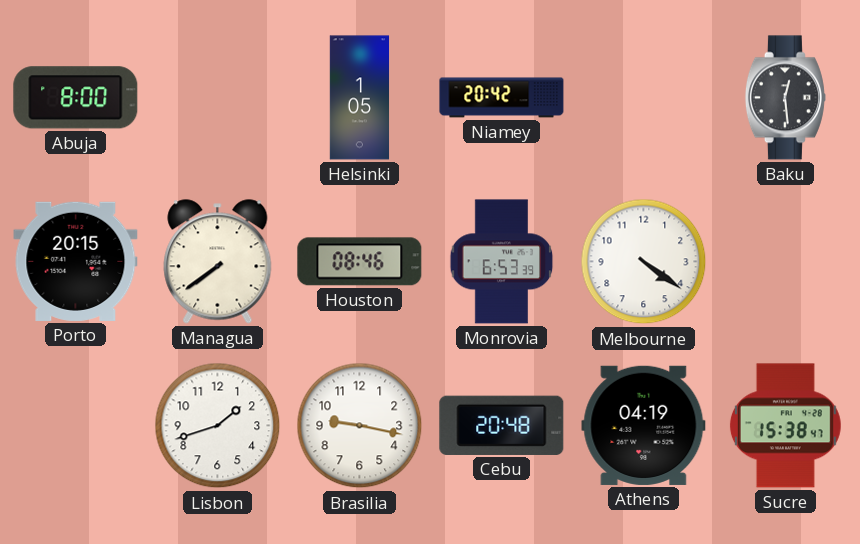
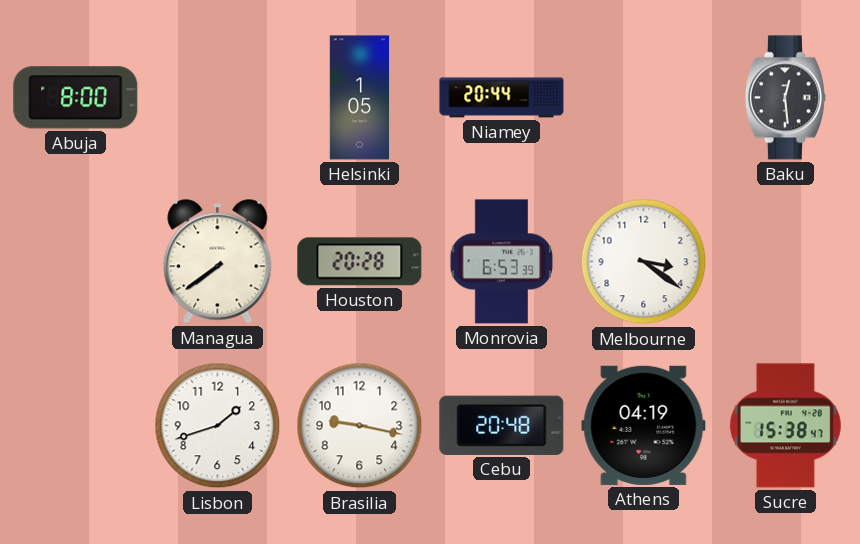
Niamey: 20:42 -> 20:44
Porto: 20:15 -> none
Houston: 08:46 -> 20:28
Melbourne: 4:21 -> 3:21
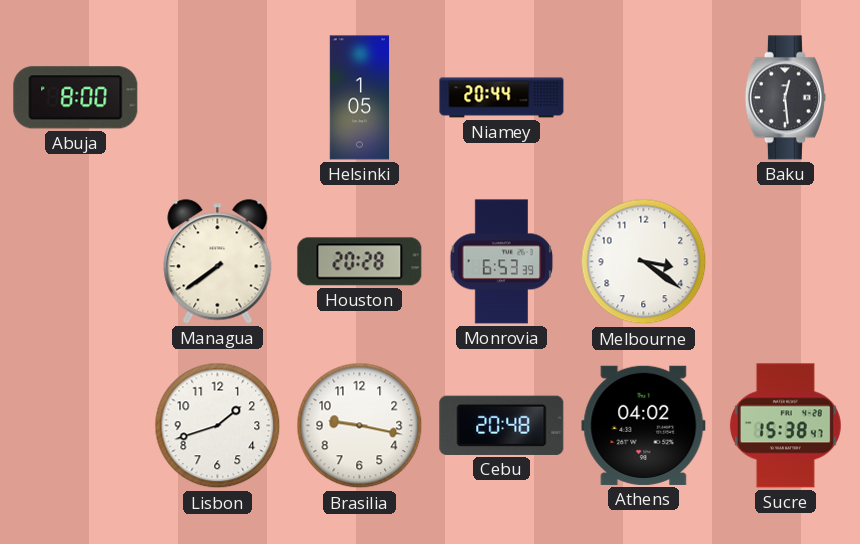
Athens: 04:19 -> 04:02
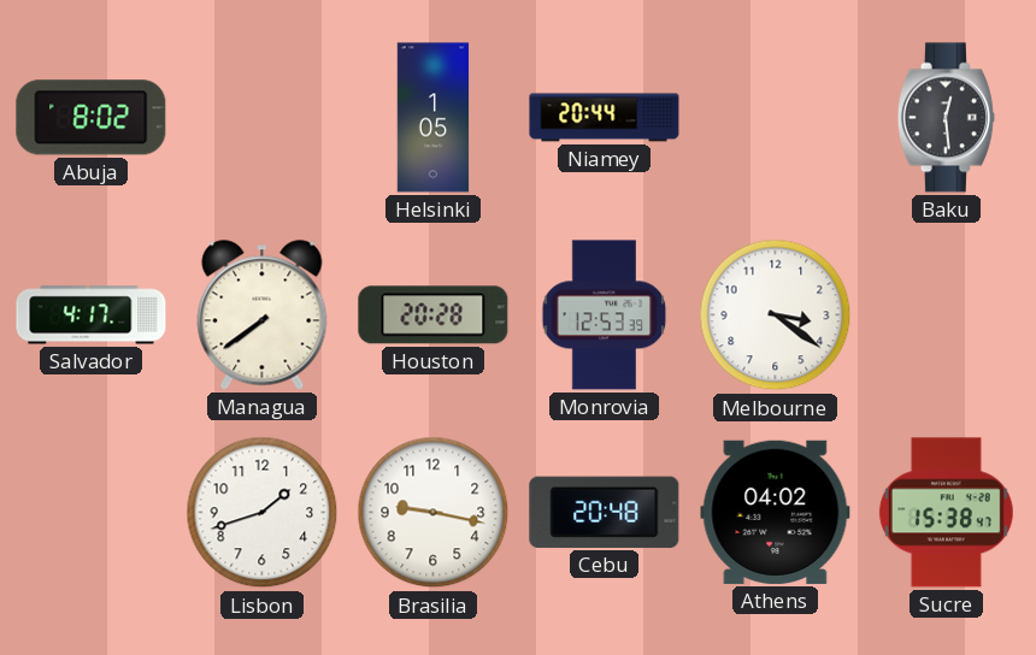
Abuja: 8:00 -> 8:02
Salvador: none -> 4:17
Monrovia: 6:53 -> 12:53
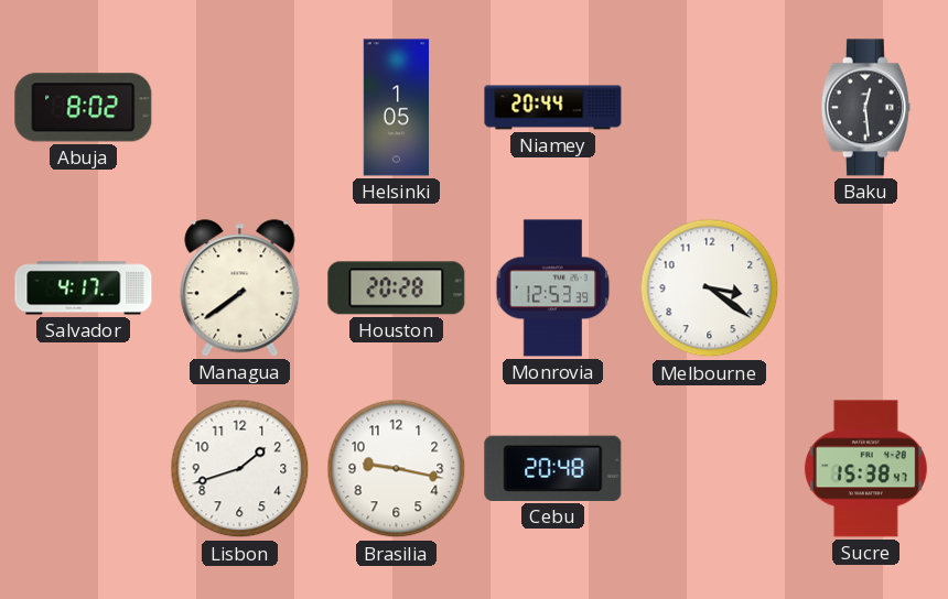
Athens: 04:02 -> none
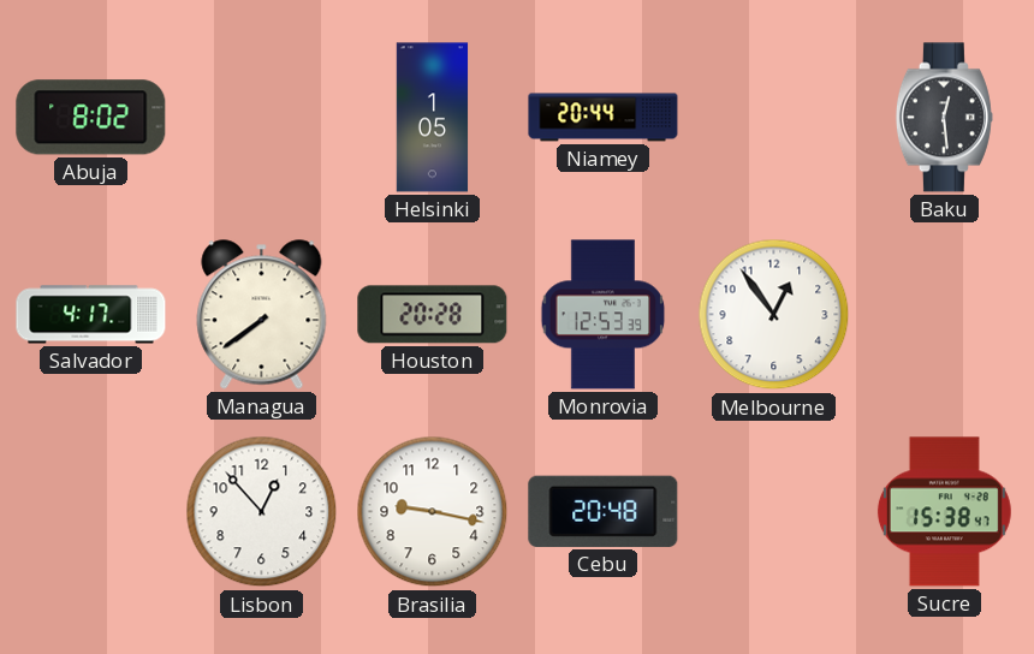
Melbourne: 3:21 -> 12:54
Lisbon: 1:42 -> 12:53
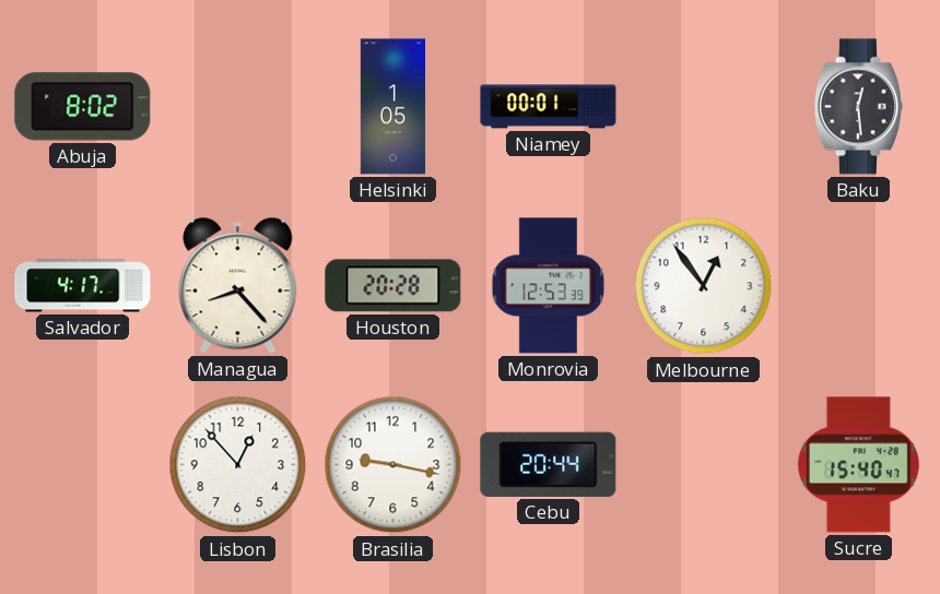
Niamey: 20:44 -> 00:01
Managua: 7:39 -> 8:23
Cebu: 20:48 -> 20:44
Sucre: 15:38 -> 15:40
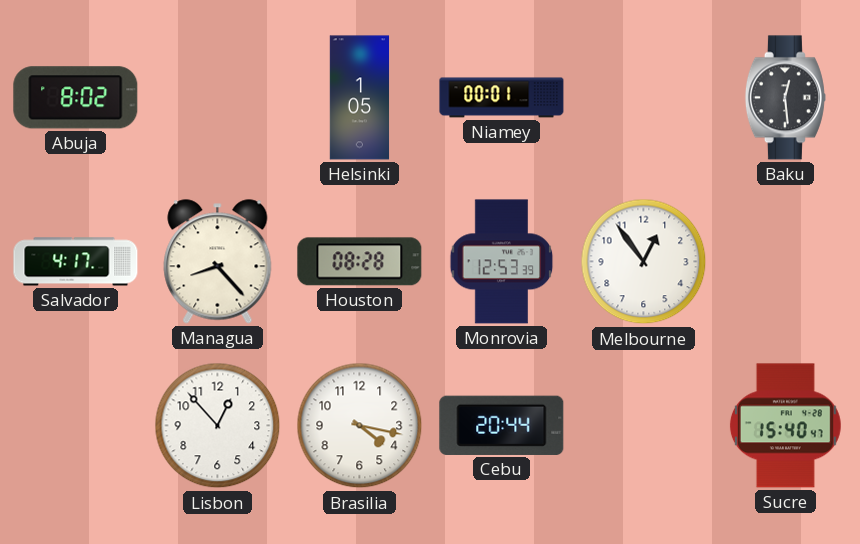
Houston: 20:28 -> 08:28
Brasilia: 9:17 -> 4:17
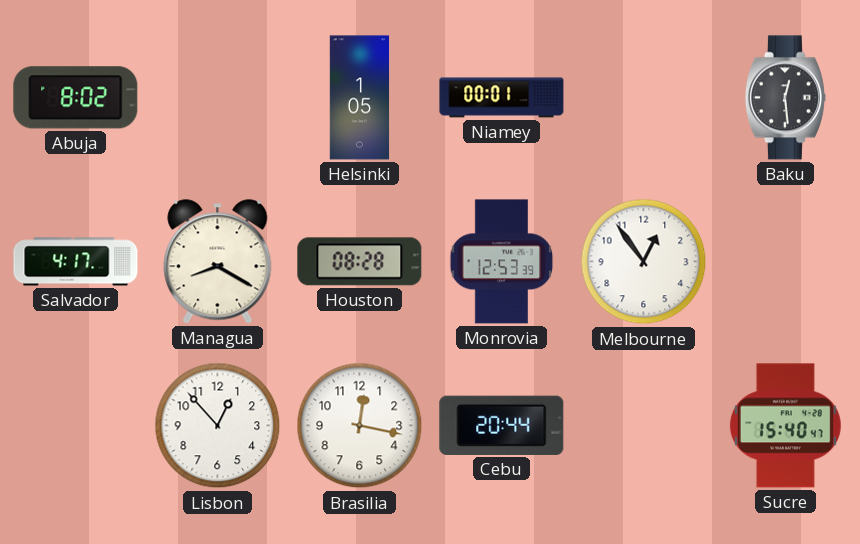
Managua: 8:23 -> 8:20
Brasilia: 4:17 -> 12:17
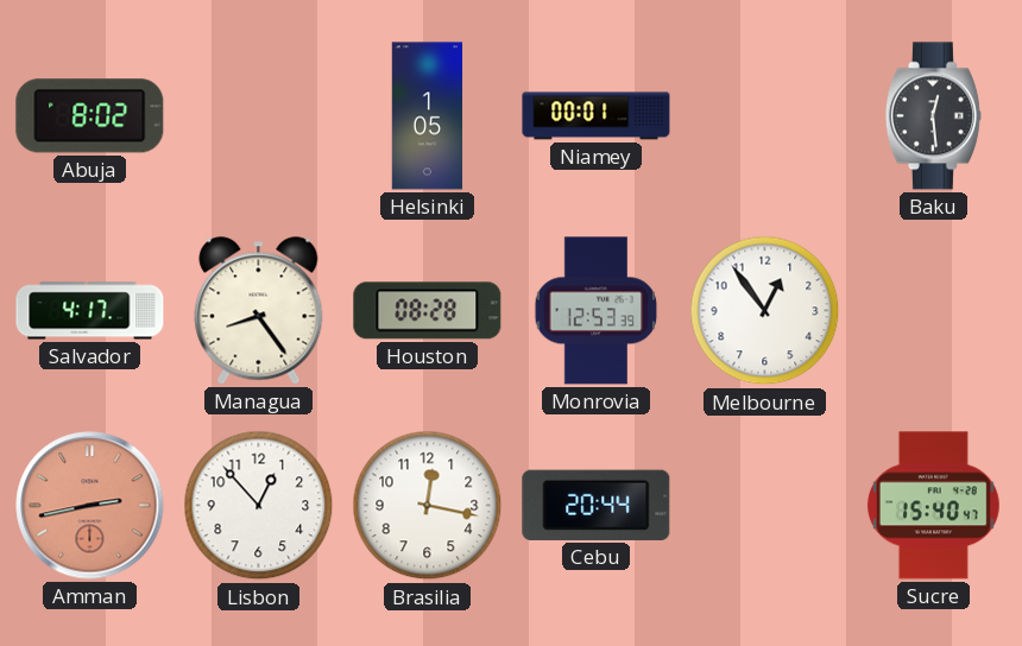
Managua: 8:20 -> 8:24
Amman: none -> 2:43
